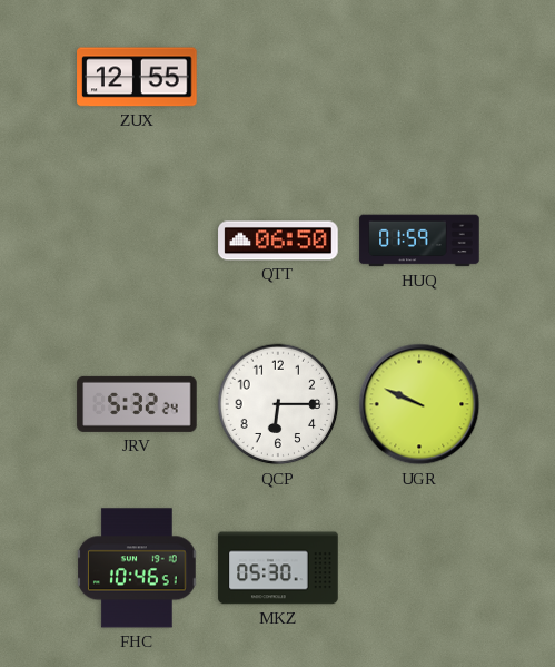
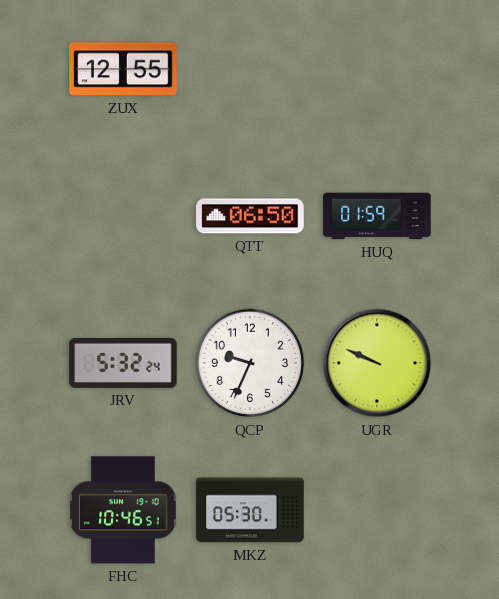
QCP: 6:15 -> 9:34
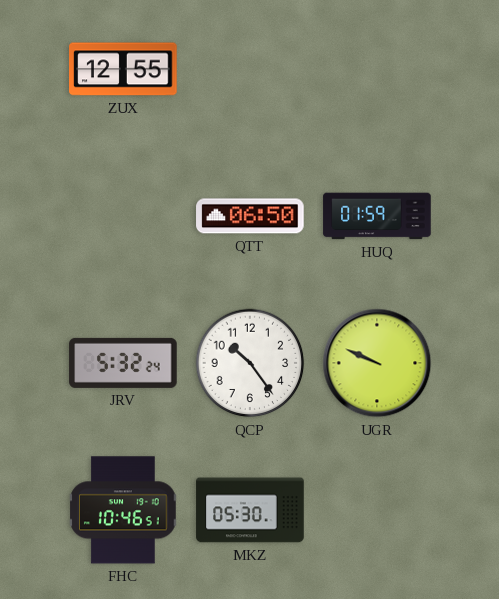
QCP: 9:34 -> 10:24
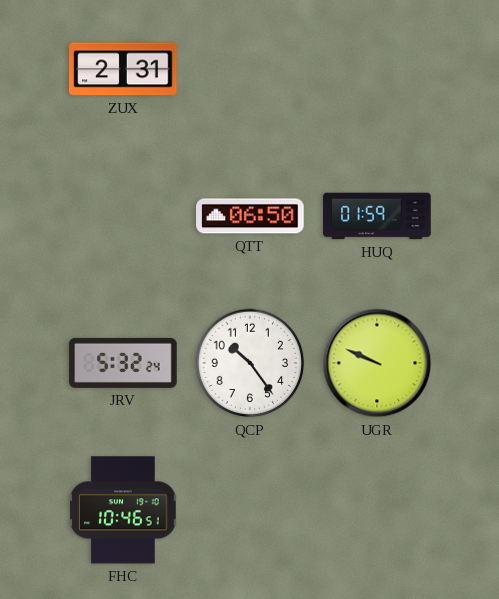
ZUX: 12:55 -> 2:31
MKZ: 05:30 -> none
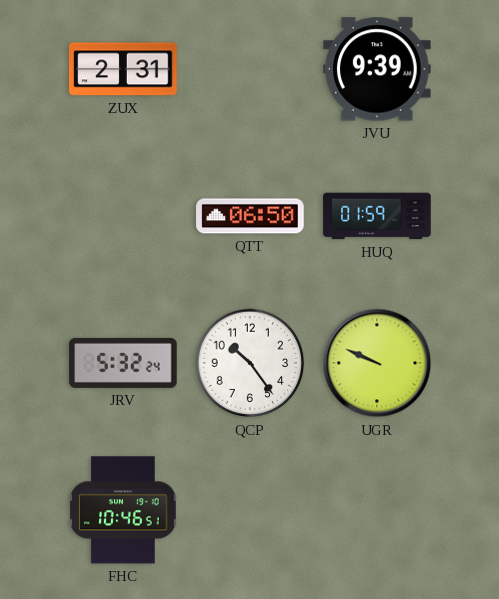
JVU: none -> 9:39
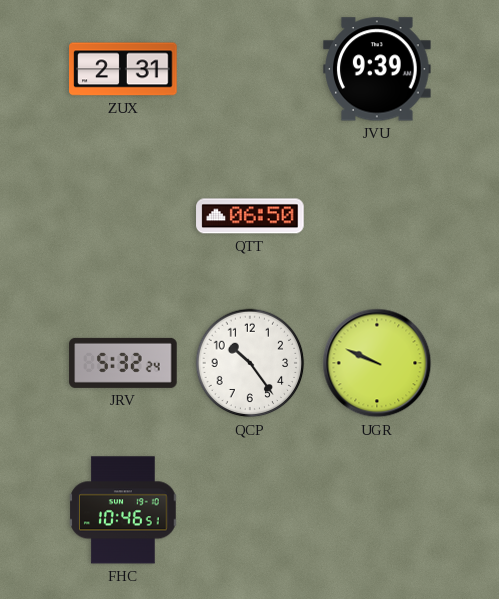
HUQ: 01:59 -> none
